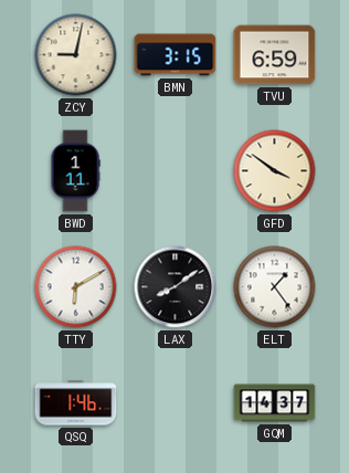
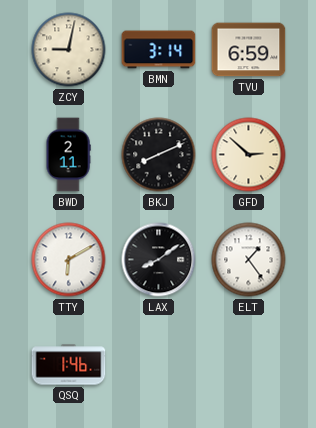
BMN: 3:15 -> 3:14
BWD: 1:11 -> 2:11
BKJ: none -> 8:11
GFD: 3:51 -> 2:52
GQM: 14:37 -> none
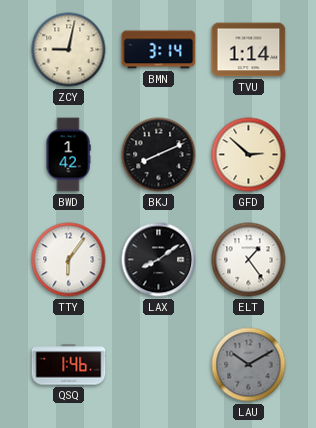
TVU: 6:59 -> 1:14
BWD: 2:11 -> 1:42
TTY: 6:10 -> 6:06
LAU: none -> 10:10
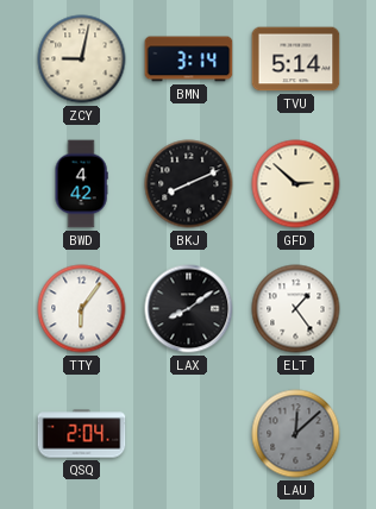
TVU: 1:14 -> 5:14
BWD: 1:42 -> 4:42
QSQ: 1:46 -> 2:04
LAU: 10:10 -> 12:08
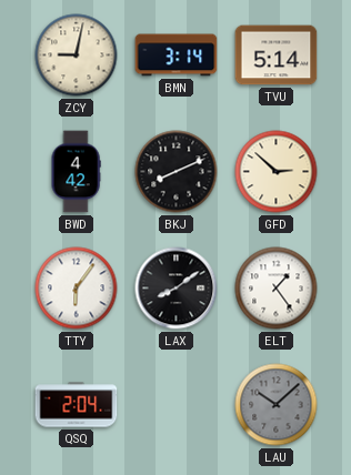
LAU: 12:08 -> 10:08
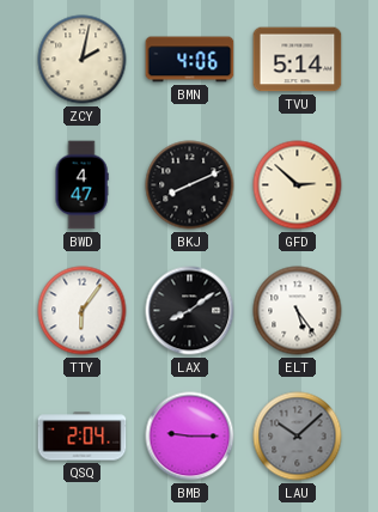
ZCY: 9:02 -> 2:02
BMN: 3:14 -> 4:06
BWD: 4:42 -> 4:47
ELT: 1:24 -> 5:24
BMB: none -> 9:15
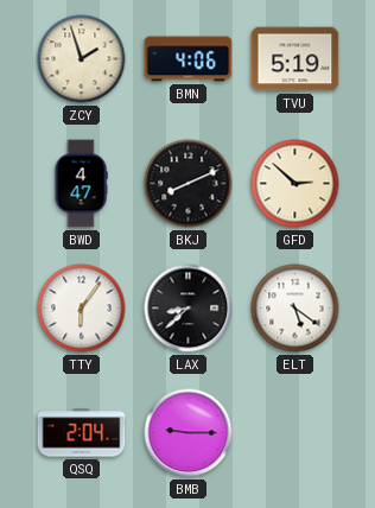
ZCY: 2:02 -> 1:57
TVU: 5:14 -> 5:19
LAX: 8:09 -> 8:38
ELT: 5:24 -> 5:21
LAU: 10:08 -> none
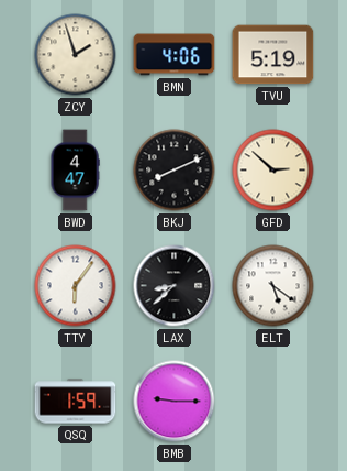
QSQ: 2:04 -> 1:59
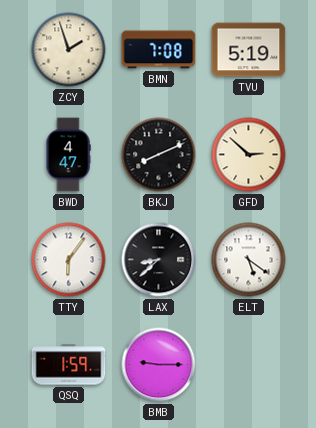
BMN: 4:06 -> 7:08
